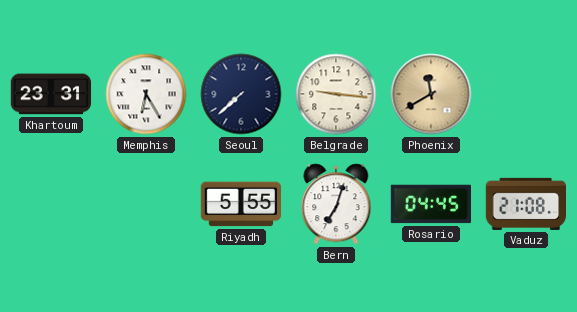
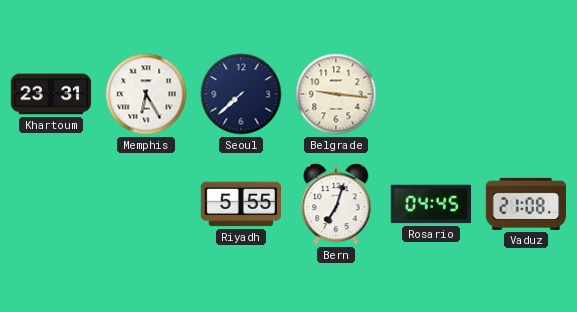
Phoenix: 11:40 -> none
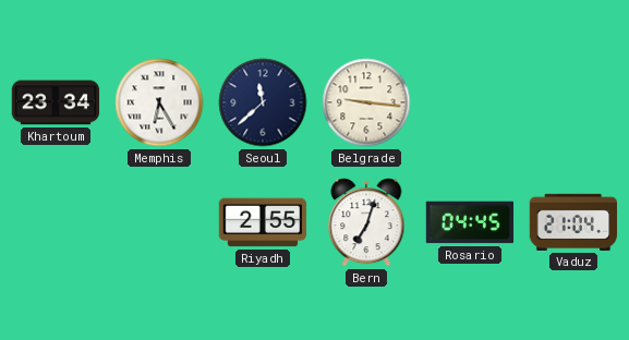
Khartoum: 23:31 -> 23:34
Seoul: 7:38 -> 11:38
Riyadh: 5:55 -> 2:55
Vaduz: 21:08 -> 21:04
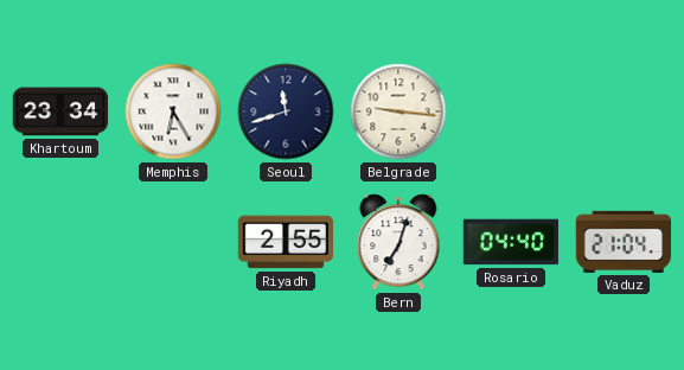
Seoul: 11:38 -> 11:42
Rosario: 04:45 -> 04:40
